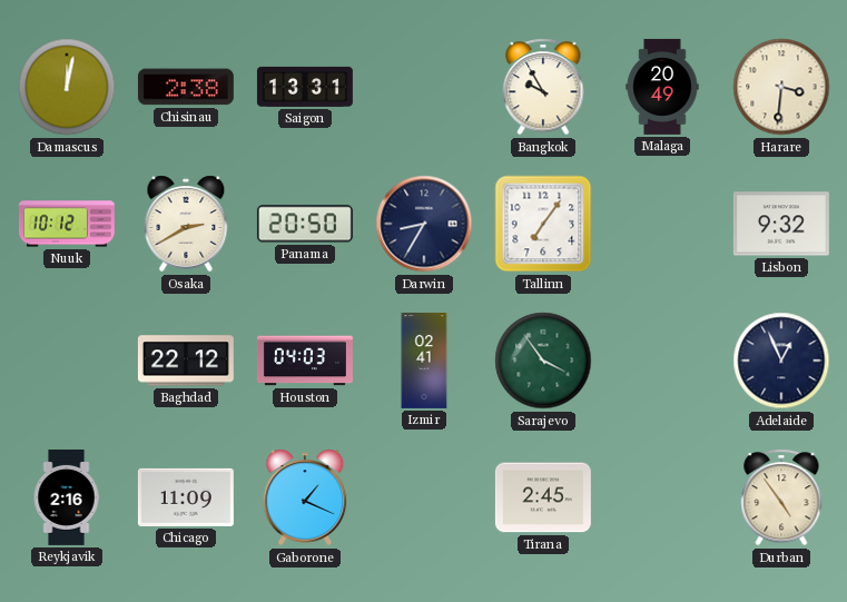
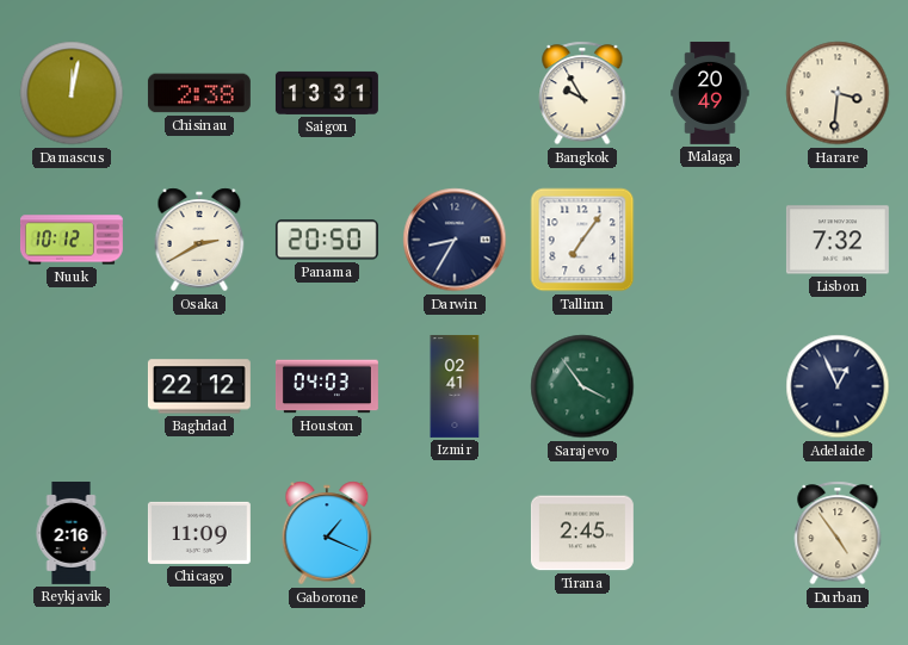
Lisbon: 9:32 -> 7:32
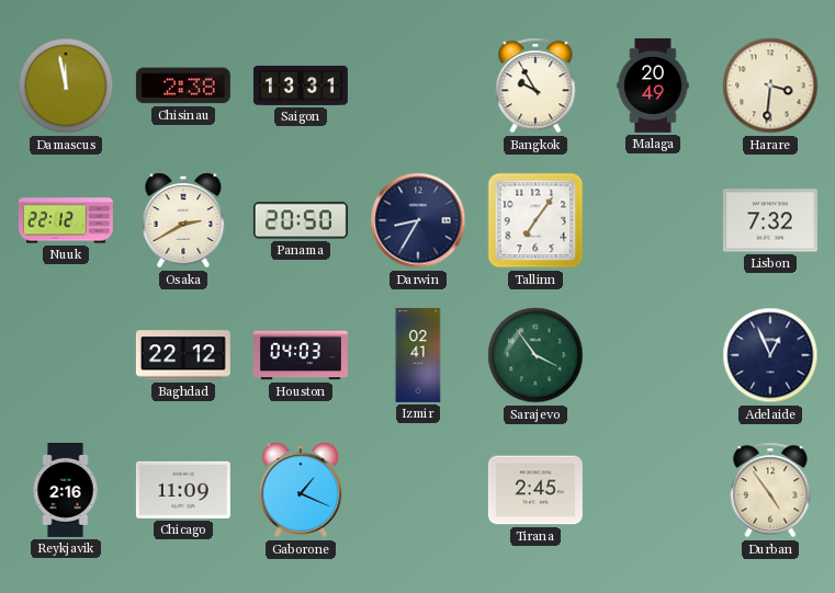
Damascus: 12:02 -> 11:58
Nuuk: 10:12 -> 22:12
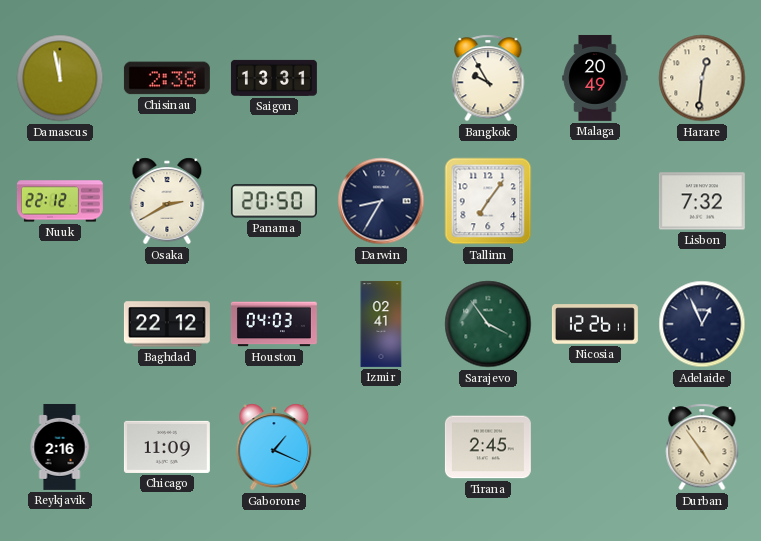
Harare: 3:31 -> 12:31
Nicosia: none -> 12:26
